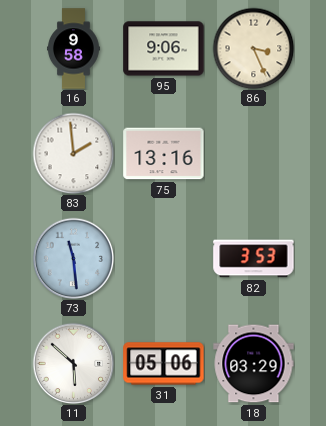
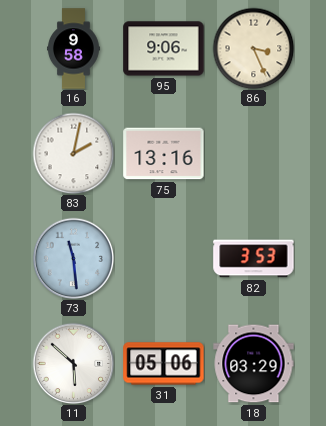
83: 1:59 -> 2:02
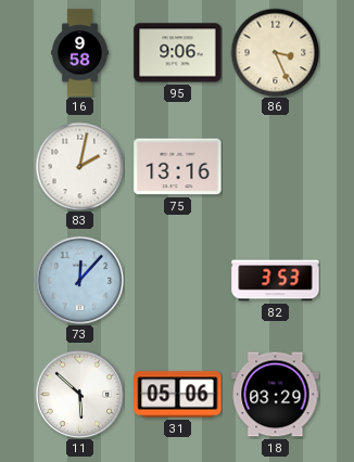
73: 11:29 -> 12:07
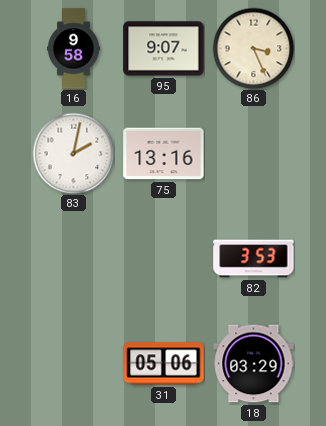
95: 9:06 -> 9:07
73: 12:07 -> none
11: 5:52 -> none
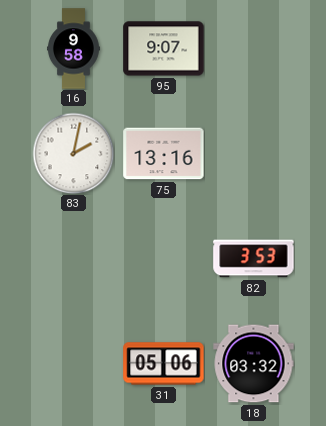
86: 3:26 -> none
18: 03:29 -> 03:32
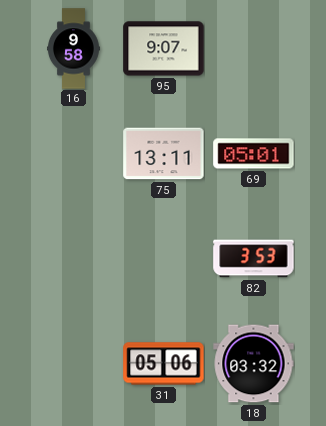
83: 2:02 -> none
75: 13:16 -> 13:11
69: none -> 05:01
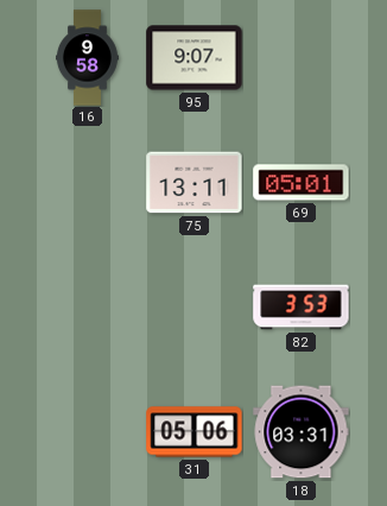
18: 03:32 -> 03:31
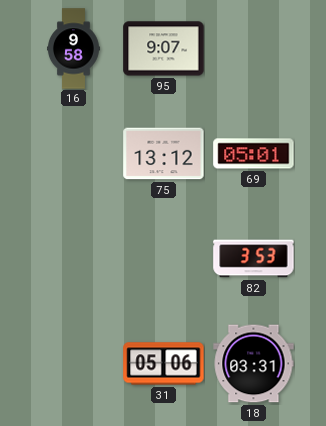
75: 13:11 -> 13:12
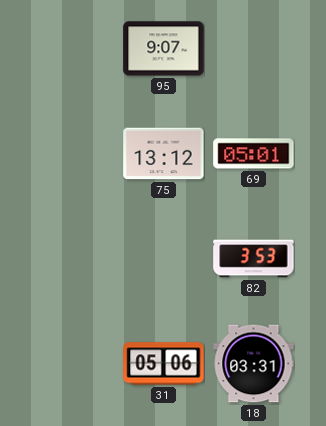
16: 9:58 -> none
